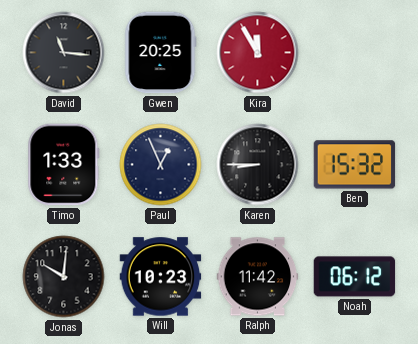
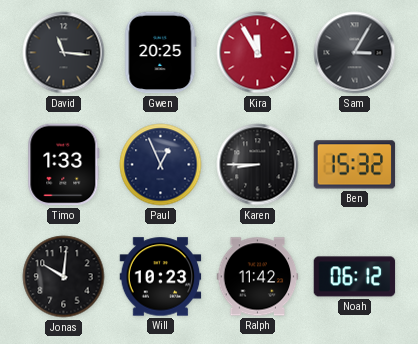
Sam: none -> 3:05
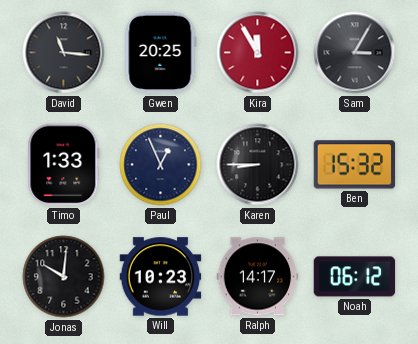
Ralph: 11:42 -> 14:17
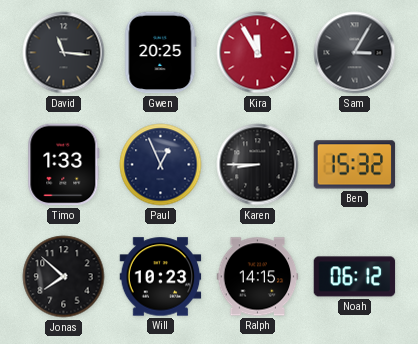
Jonas: 10:01 -> 7:52
Ralph: 14:17 -> 14:15
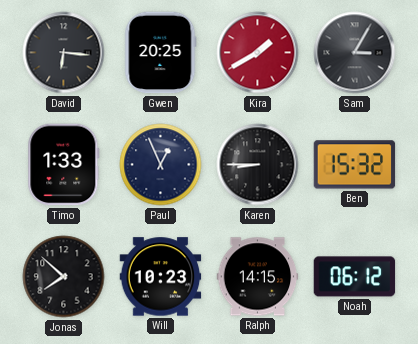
David: 11:16 -> 6:16
Kira: 11:55 -> 1:40
